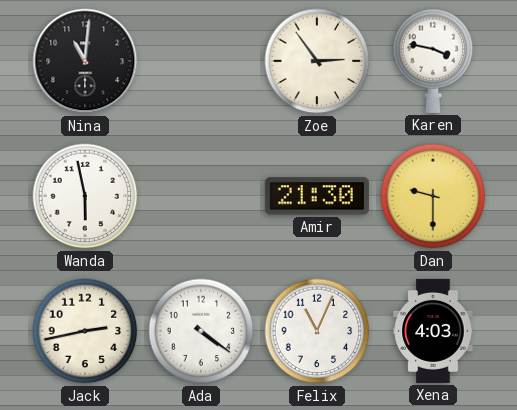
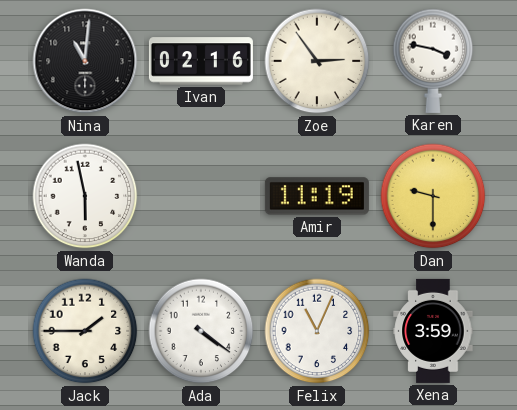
Ivan: none -> 02:16
Amir: 21:30 -> 11:19
Jack: 2:43 -> 1:45
Xena: 4:03 -> 3:59
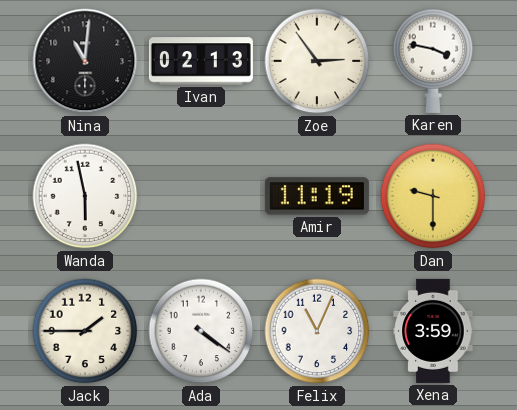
Ivan: 02:16 -> 02:13
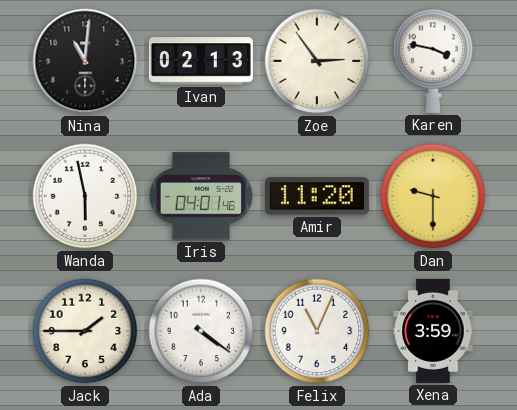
Iris: none -> 04:01
Amir: 11:19 -> 11:20
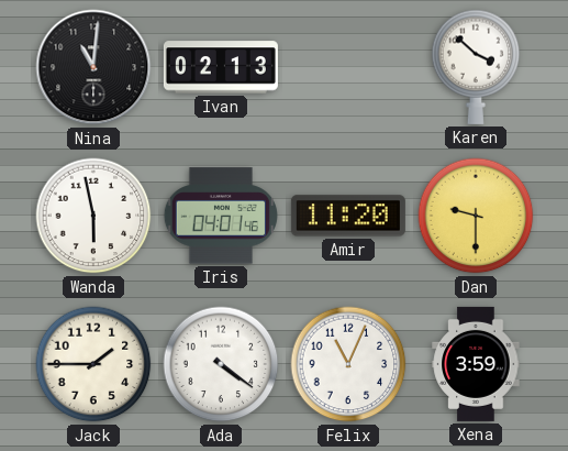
Zoe: 2:54 -> none
Karen: 3:47 -> 3:52
